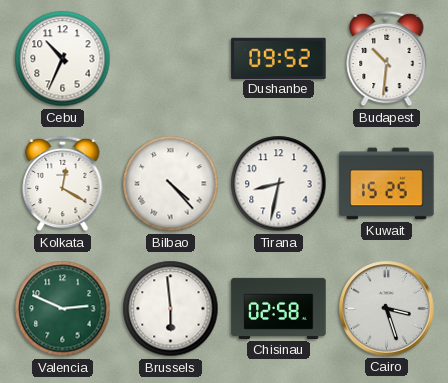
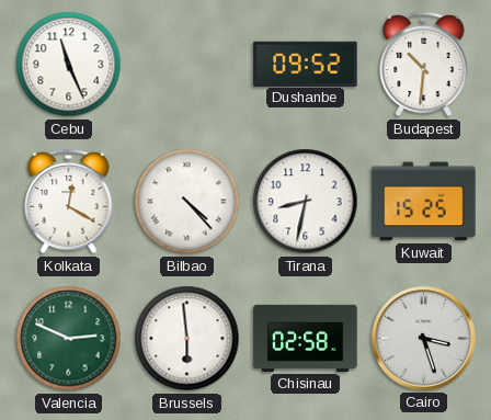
Cebu: 10:34 -> 11:26
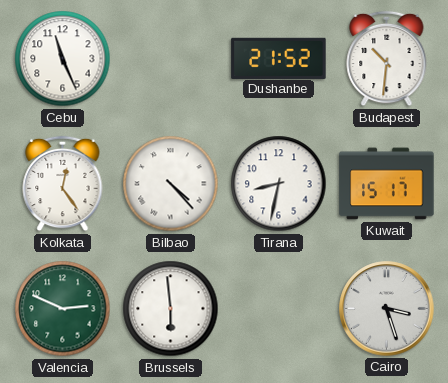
Dushanbe: 09:52 -> 21:52
Kolkata: 12:20 -> 12:24
Kuwait: 15:25 -> 15:17
Chisinau: 02:58 -> none
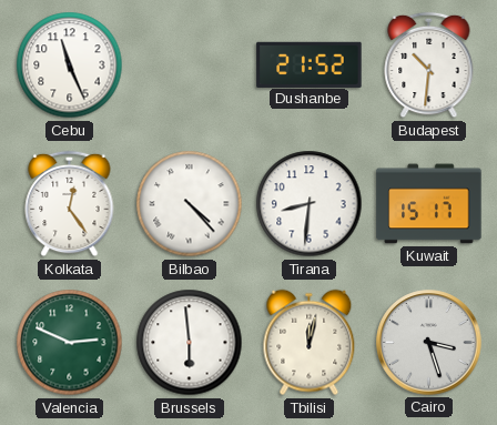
Tirana: 8:32 -> 8:31
Tbilisi: none -> 12:02
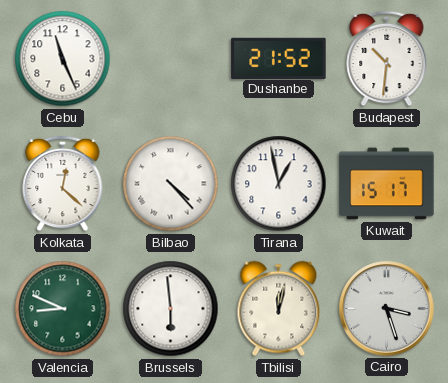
Kolkata: 12:24 -> 12:22
Tirana: 8:31 -> 12:58
Valencia: 2:49 -> 8:49
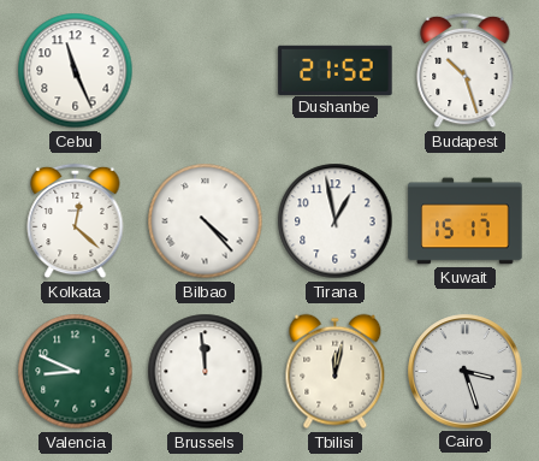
Budapest: 10:31 -> 10:27
Brussels: 5:59 -> 11:59
